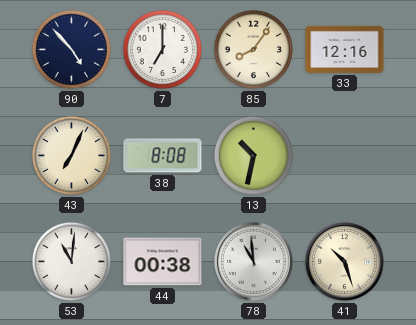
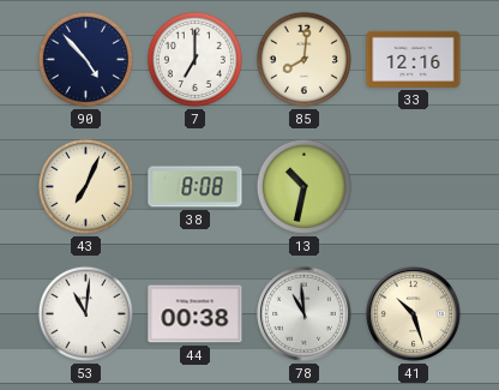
85: 8:06 -> 8:01
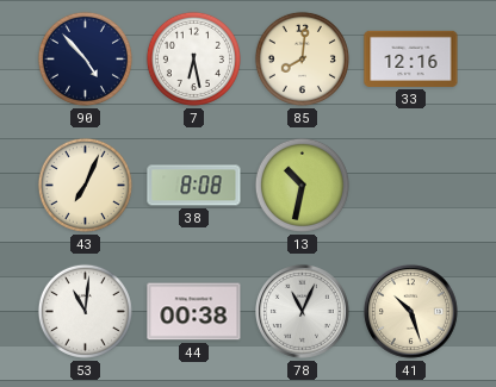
7: 7:00 -> 6:28
78: 10:59 -> 11:04
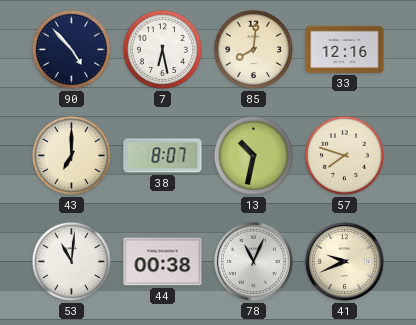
43: 7:04 -> 7:00
38: 8:08 -> 8:07
57: none -> 7:48
41: 10:27 -> 9:41
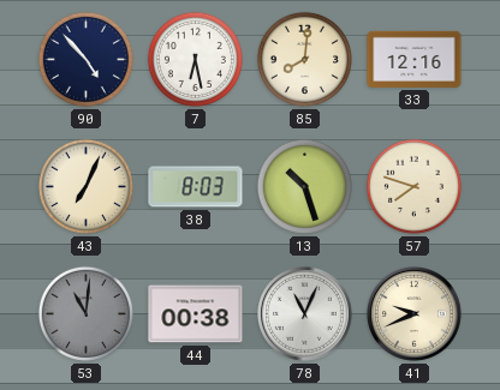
43: 7:00 -> 7:04
38: 8:07 -> 8:03
13: 10:32 -> 10:27
53 dial: white -> grey
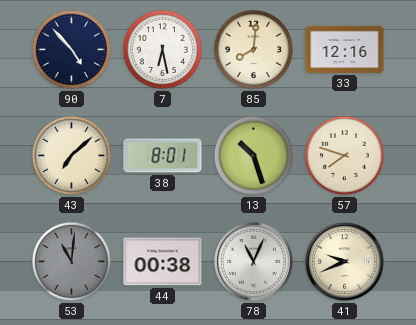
43: 7:04 -> 7:08
38: 8:03 -> 8:01
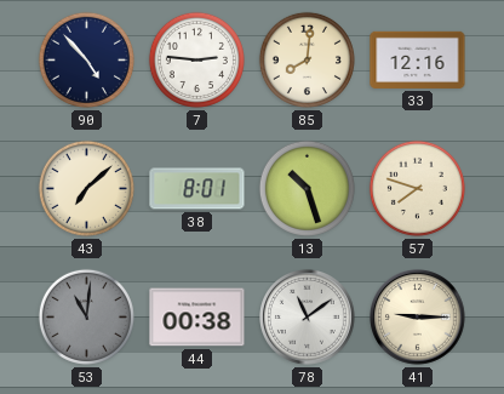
7: 6:28 -> 2:46
78: 11:04 -> 11:09
41: 9:41 -> 9:15
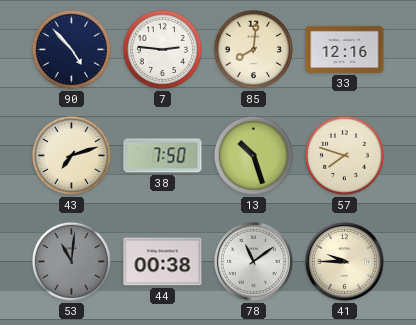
43: 7:08 -> 7:12
38: 8:01 -> 7:50
41: 9:15 -> 9:45
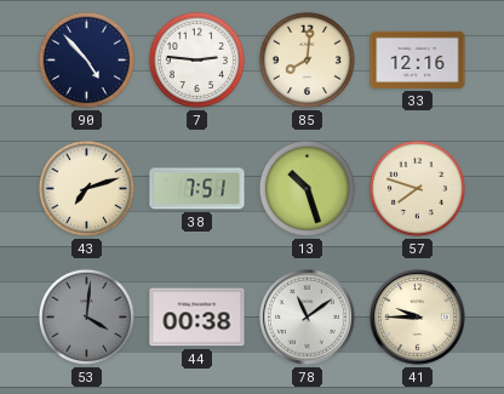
38: 7:50 -> 7:51
53: 11:01 -> 4:01
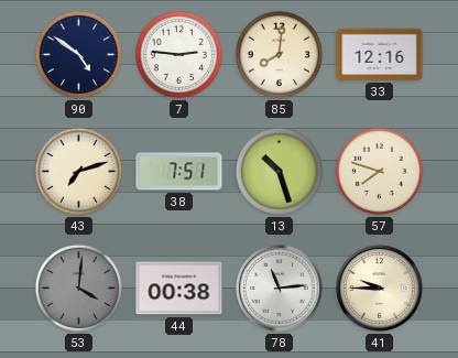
90: 4:53 -> 4:51
78: 11:09 -> 11:14
